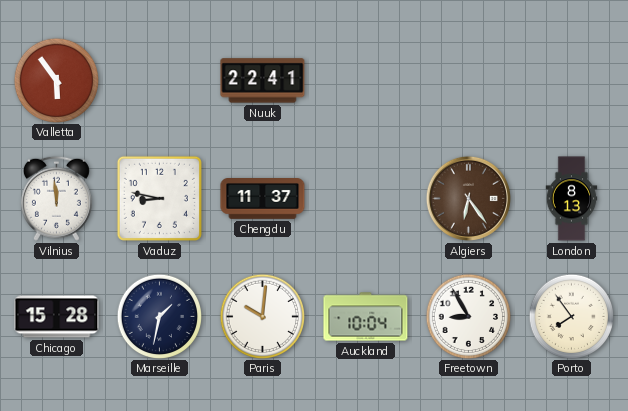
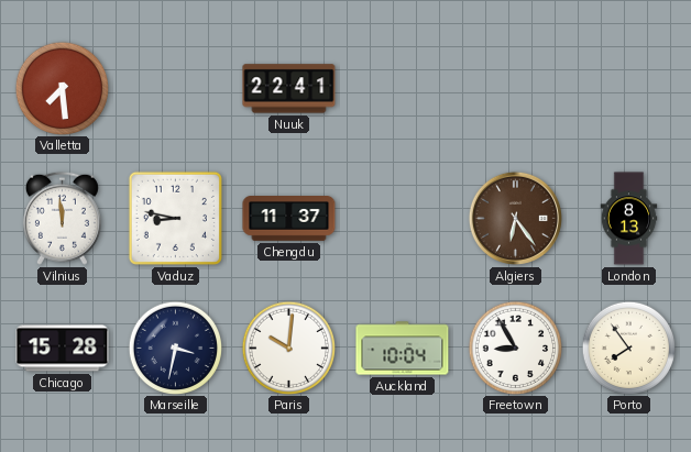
Valletta: 5:54 -> 7:29
Marseille: 1:32 -> 3:32
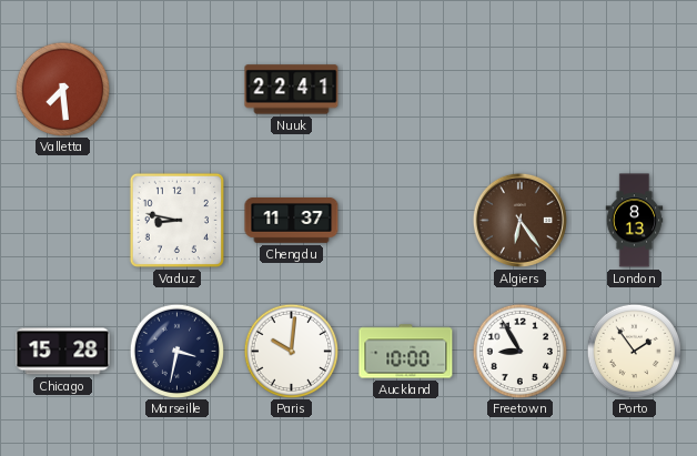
Vilnius: 11:59 -> none
Auckland: 10:04 -> 10:00
Porto: 7:54 -> 1:54
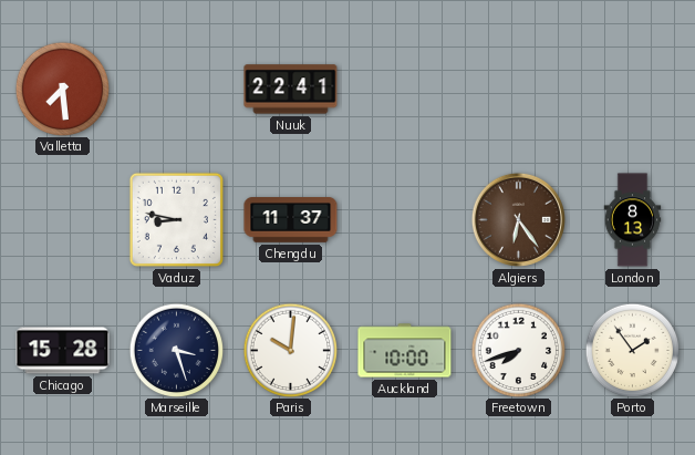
Marseille: 3:32 -> 3:27
Freetown: 8:55 -> 7:42
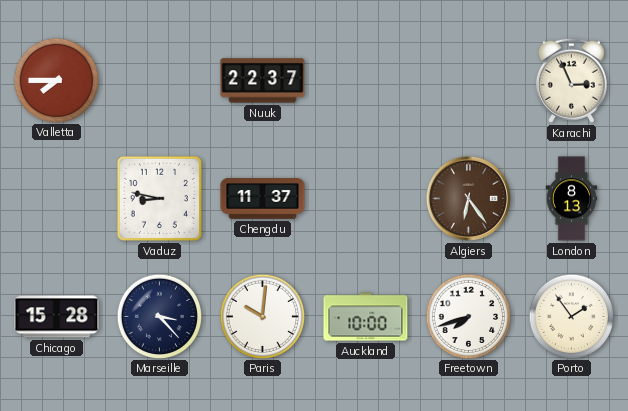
Valletta: 7:29 -> 7:45
Nuuk: 22:41 -> 22:37
Karachi: none -> 2:56
Marseille: 3:27 -> 3:23
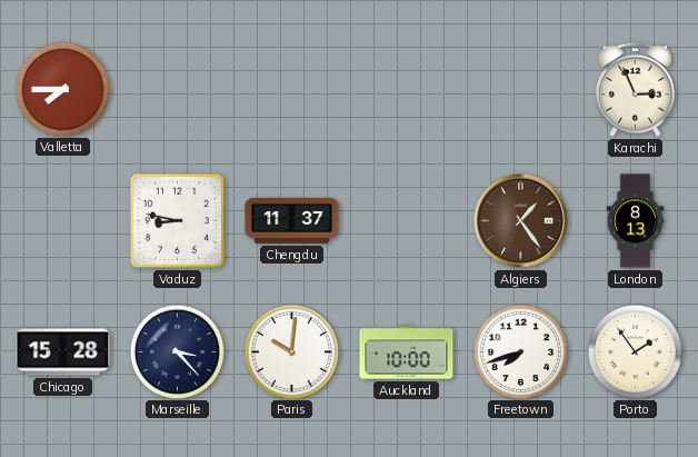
Nuuk: 22:37 -> none
Algiers: 6:24 -> 1:24
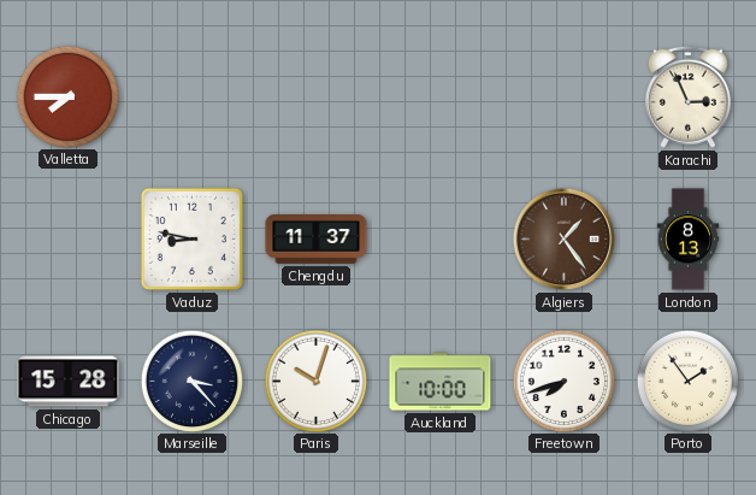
Paris: 10:01 -> 10:03
